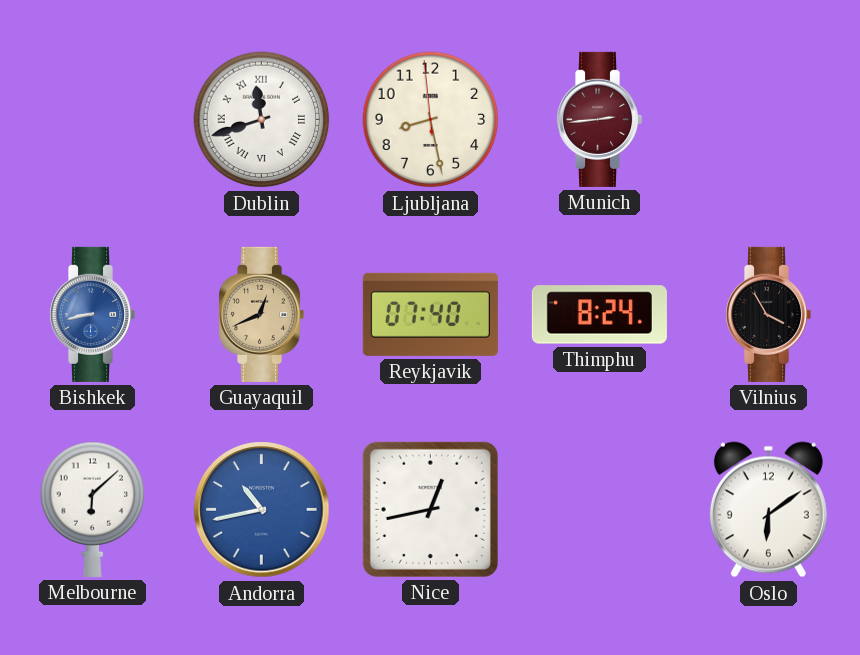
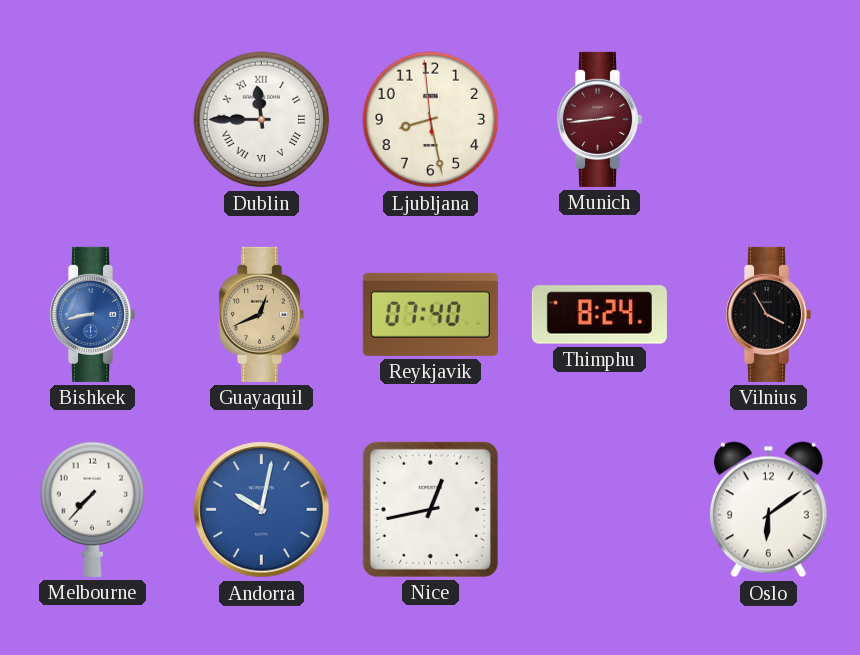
Dublin: 11:42 -> 11:45
Melbourne: 6:08 -> 7:37
Andorra: 10:43 -> 10:02
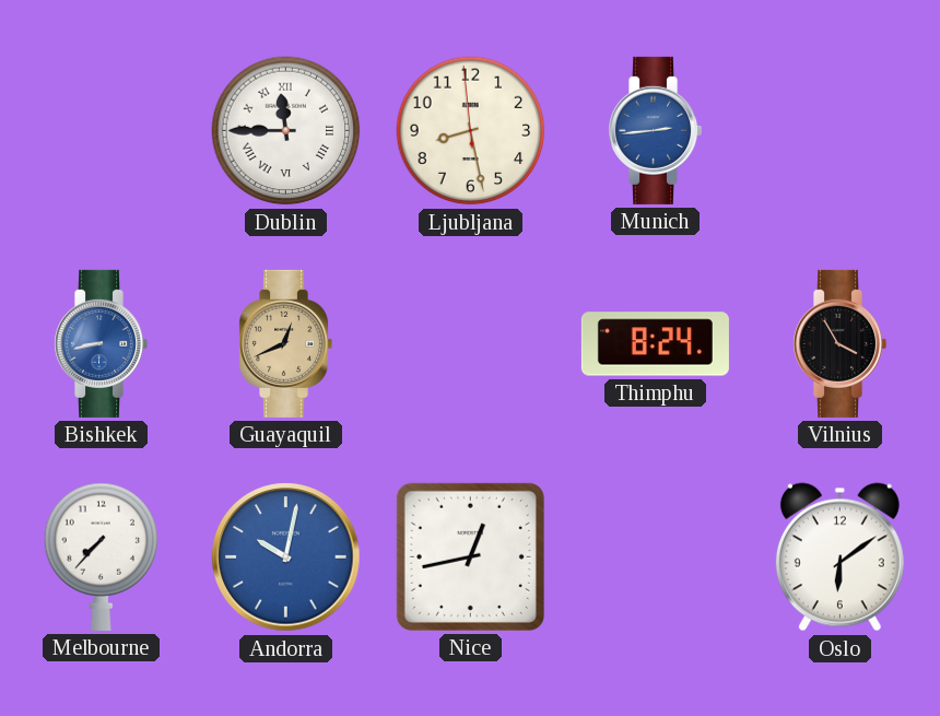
Munich dial: burgundy -> blue
Reykjavik: 07:40 -> none
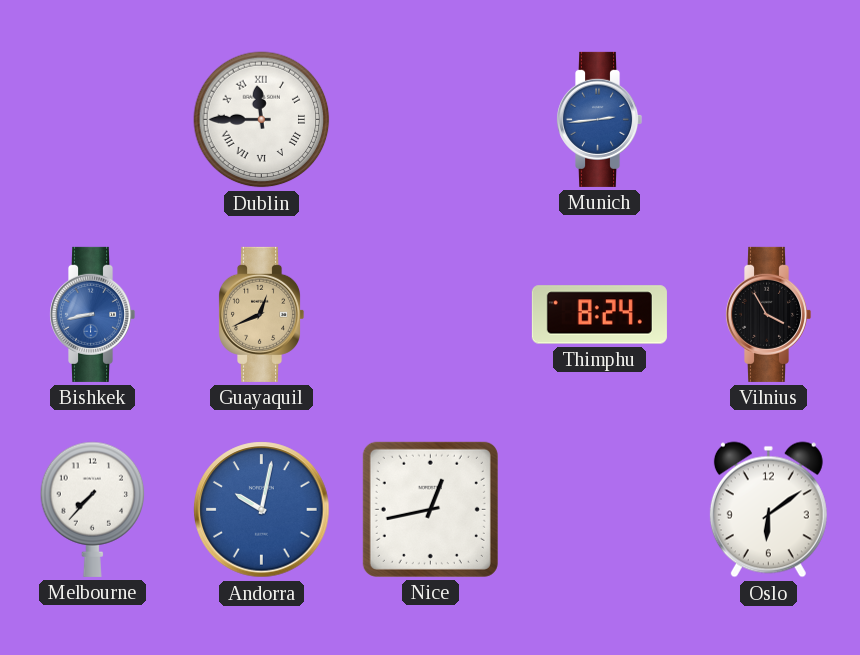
Ljubljana: 8:27 -> none
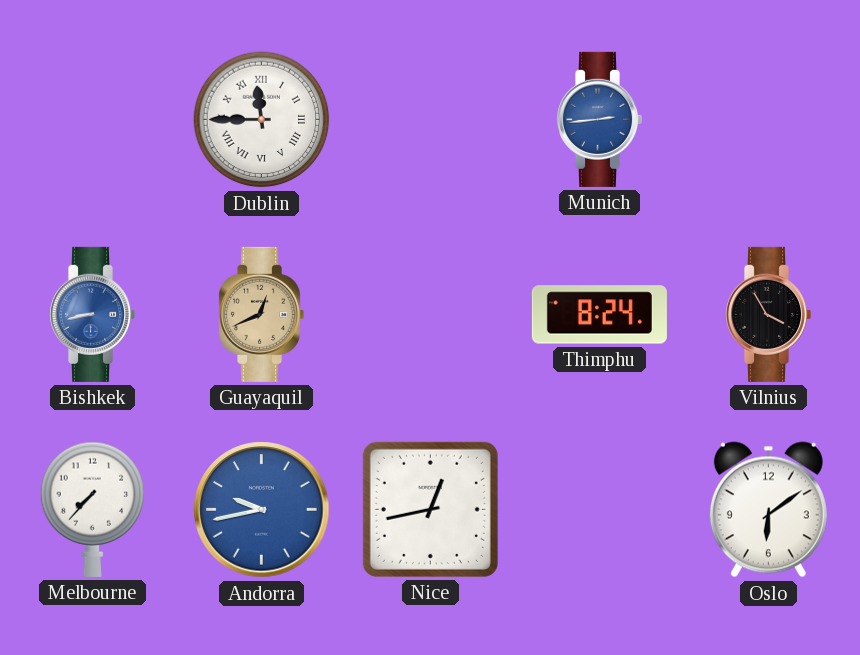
Andorra: 10:02 -> 9:43
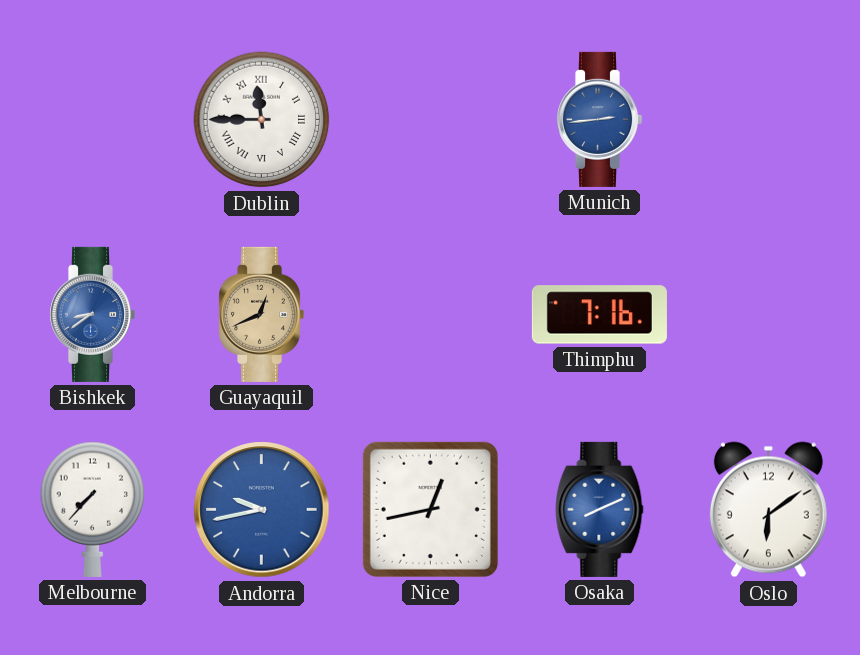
Bishkek: 8:43 -> 8:39
Thimphu: 8:24 -> 7:16
Vilnius: 3:55 -> none
Osaka: none -> 8:11
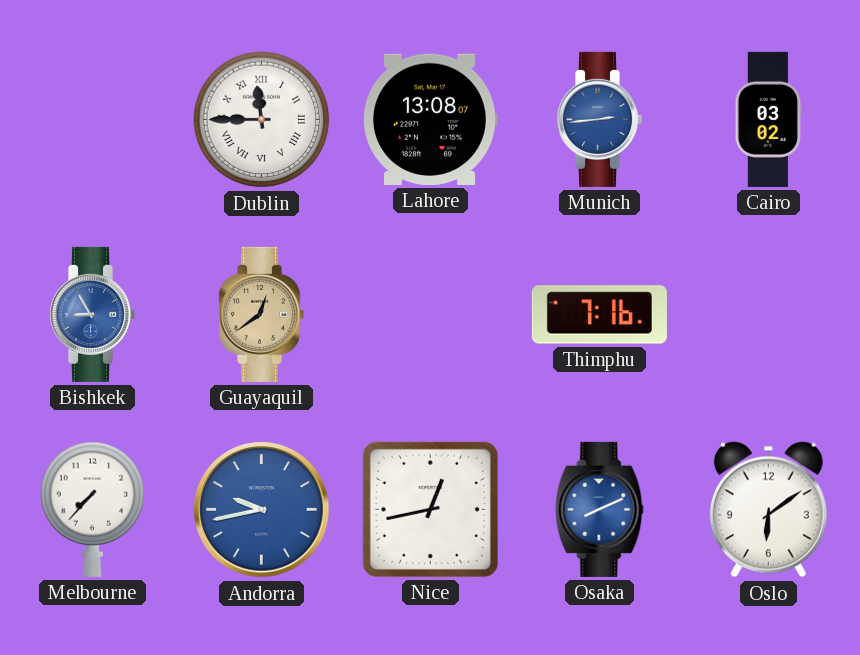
Lahore: none -> 13:08
Cairo: none -> 03:02
Bishkek: 8:39 -> 8:55
Guayaquil: 12:41 -> 12:39
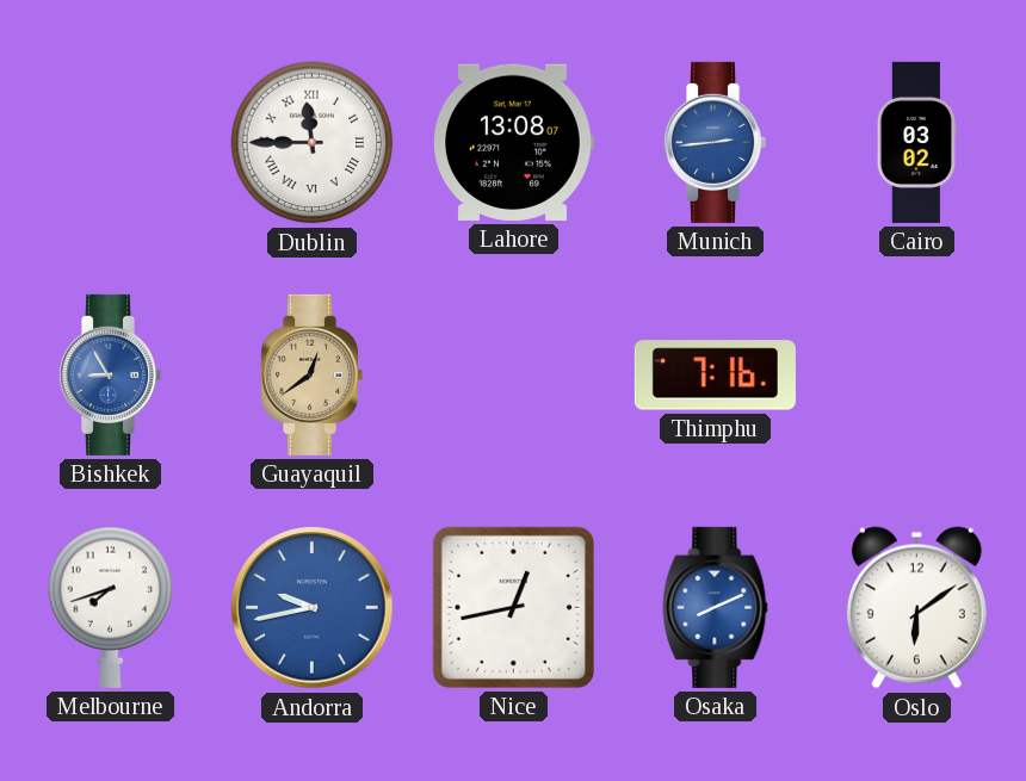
Melbourne: 7:37 -> 7:42
